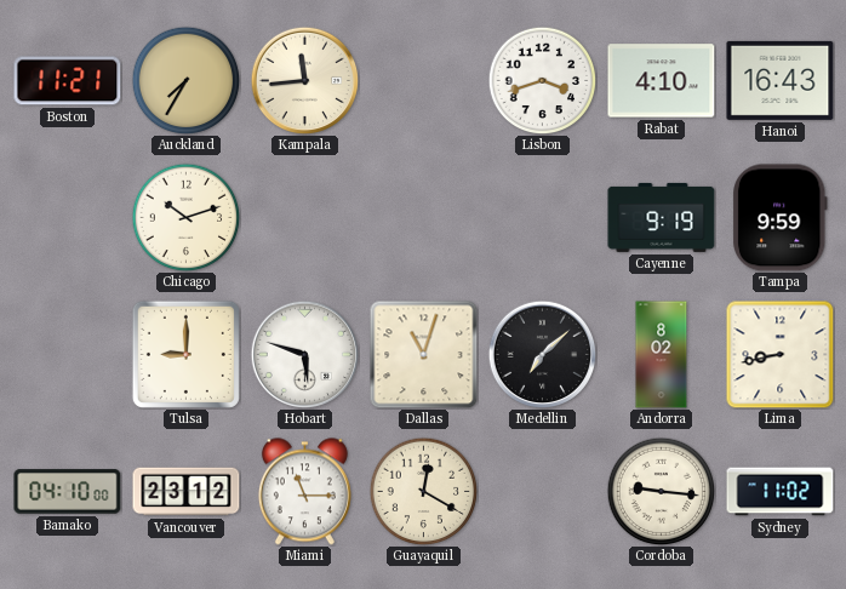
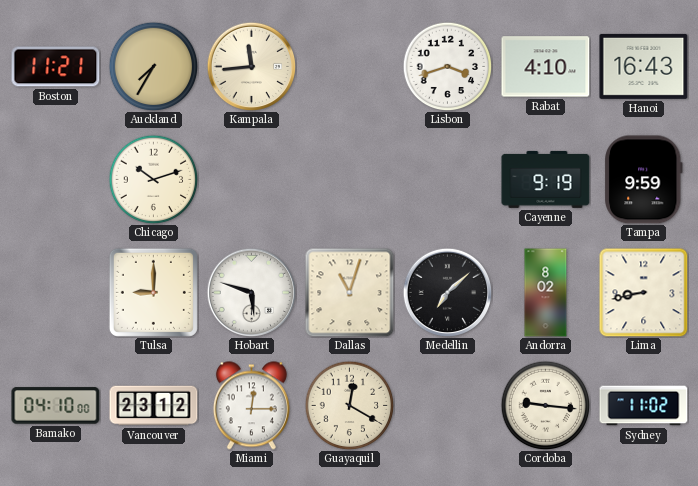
Miami: 11:15 -> 12:15
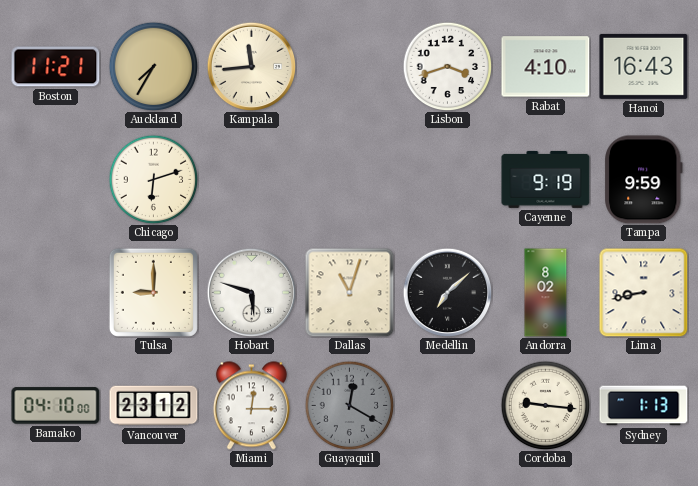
Chicago: 10:12 -> 6:12
Guayaquil dial: cream -> grey
Sydney: 11:02 -> 1:13
